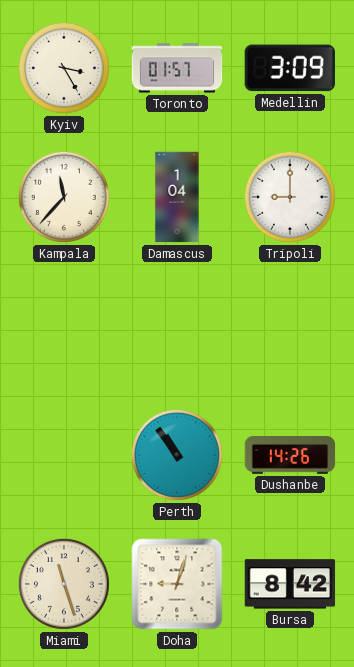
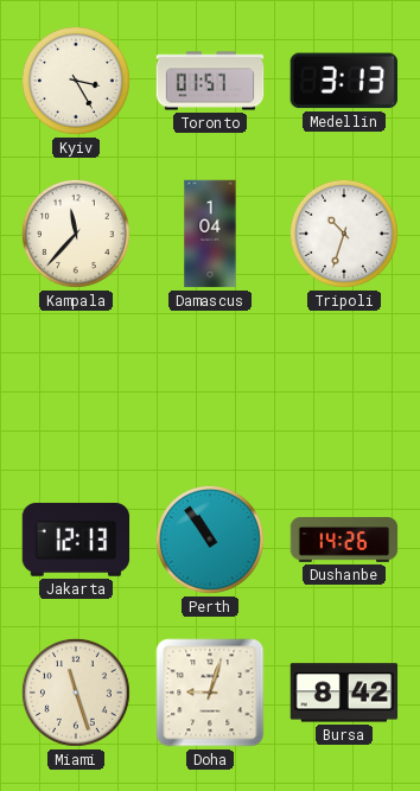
Medellin: 3:09 -> 3:13
Tripoli: 9:00 -> 10:33
Jakarta: none -> 12:13
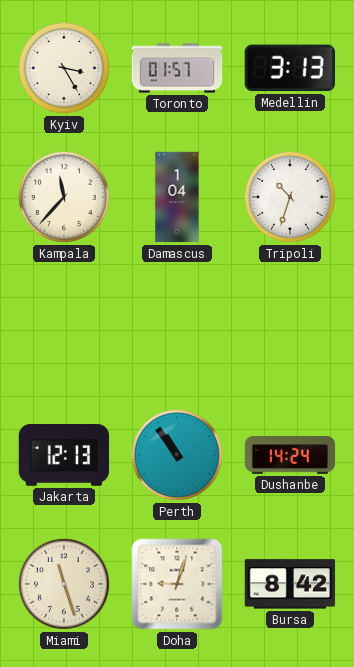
Dushanbe: 14:26 -> 14:24
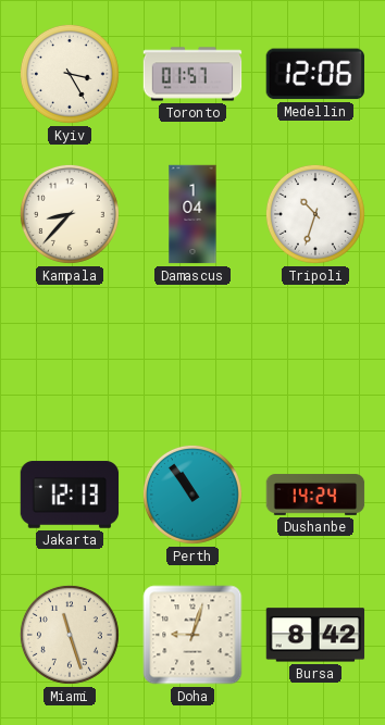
Medellin: 3:13 -> 12:06
Kampala: 11:37 -> 8:37
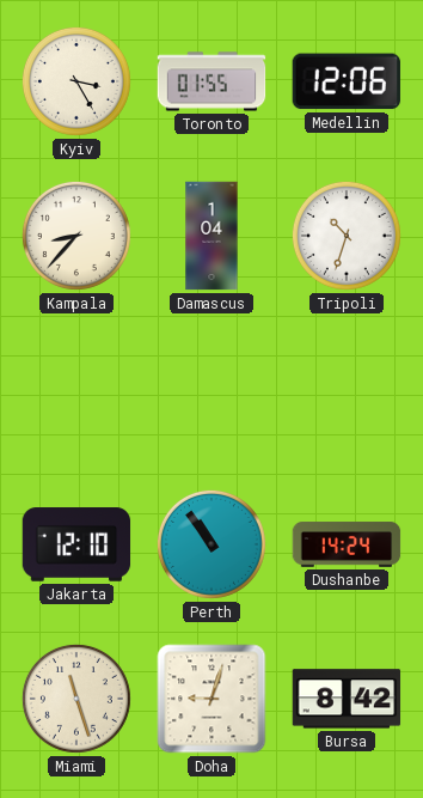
Toronto: 01:57 -> 01:55
Jakarta: 12:13 -> 12:10
